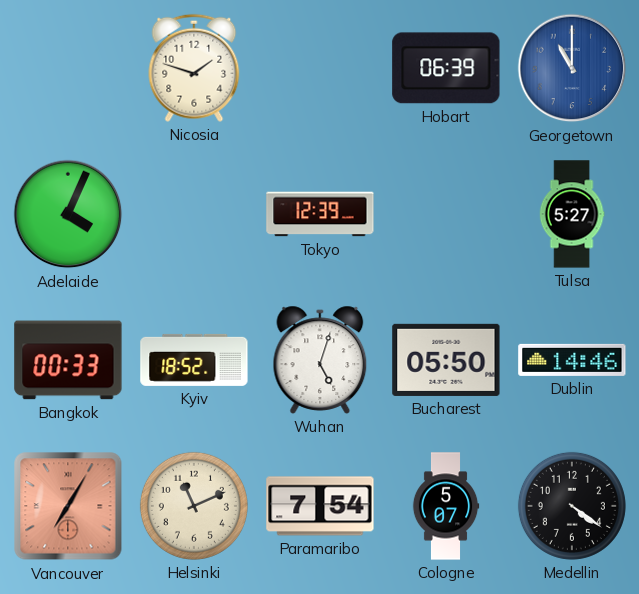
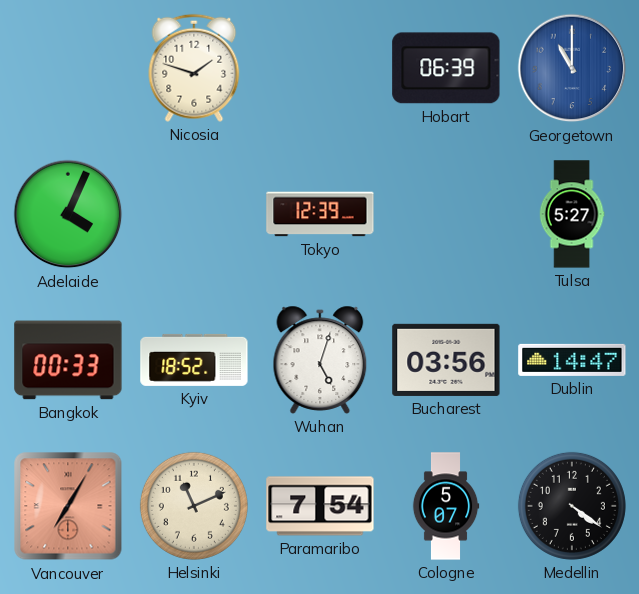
Bucharest: 05:50 -> 03:56
Dublin: 14:46 -> 14:47
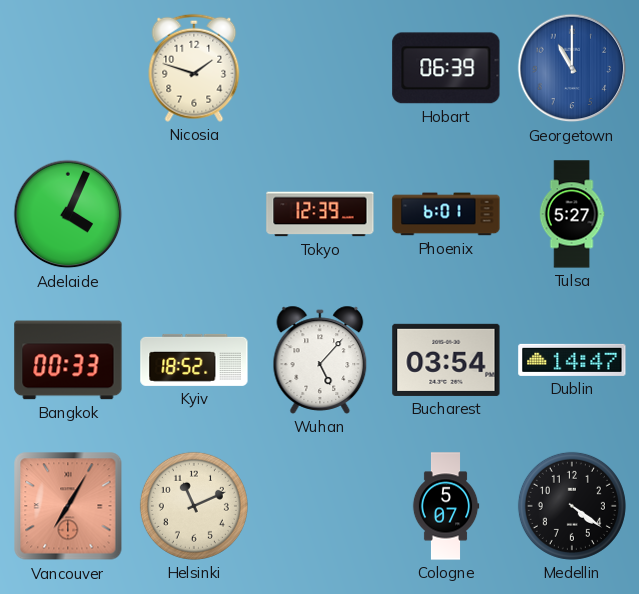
Phoenix: none -> 6:01
Wuhan: 5:03 -> 5:07
Bucharest: 03:56 -> 03:54
Paramaribo: 7:54 -> none
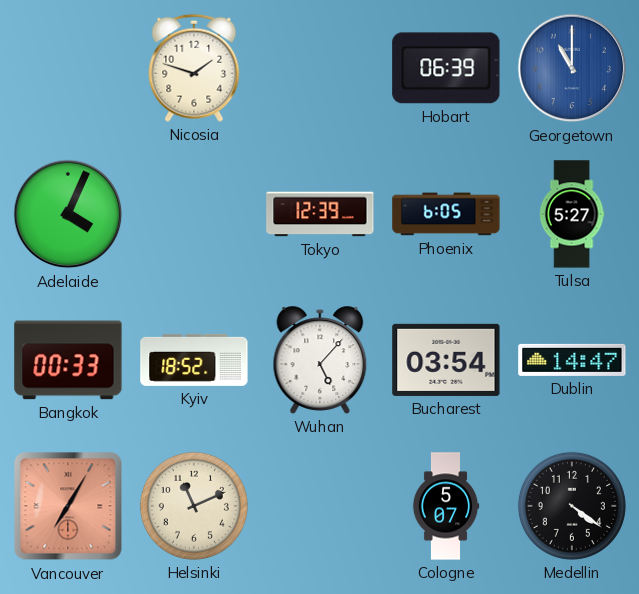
Phoenix: 6:01 -> 6:05
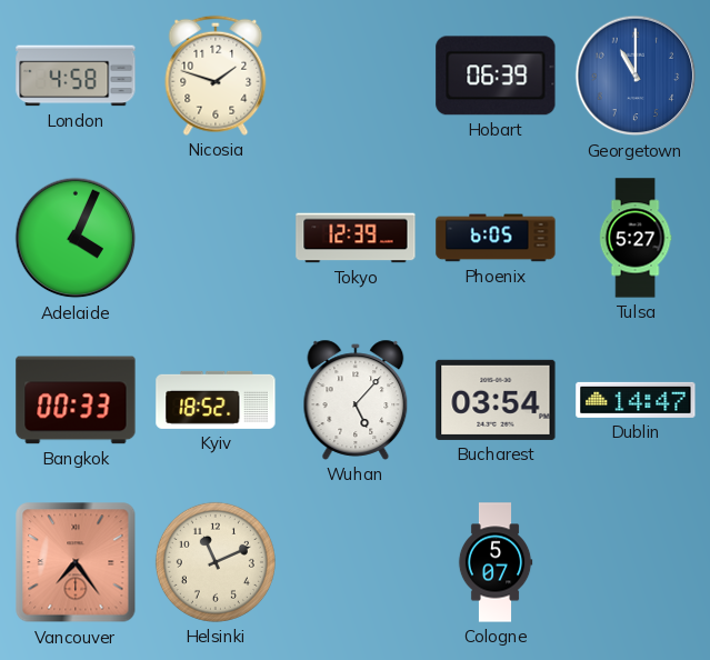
London: none -> 4:58
Vancouver: 7:05 -> 7:24
Medellin: 4:21 -> none
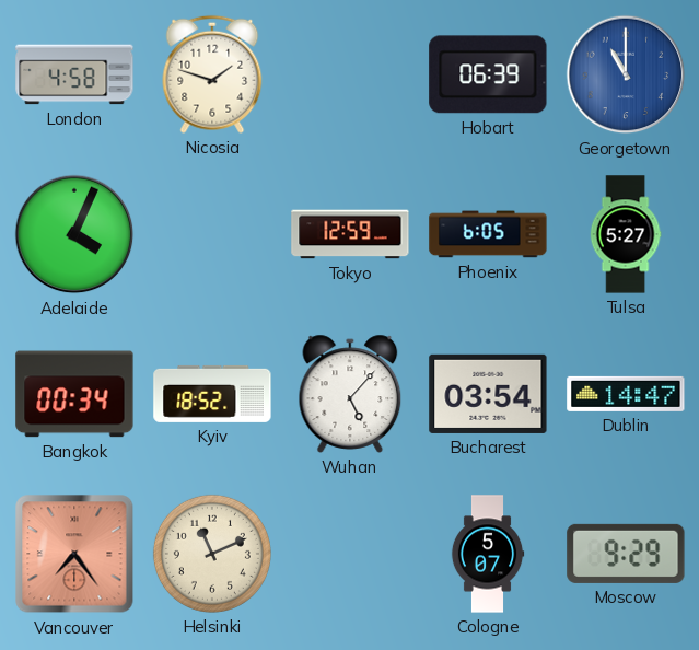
Tokyo: 12:39 -> 12:59
Bangkok: 00:33 -> 00:34
Moscow: none -> 9:29
